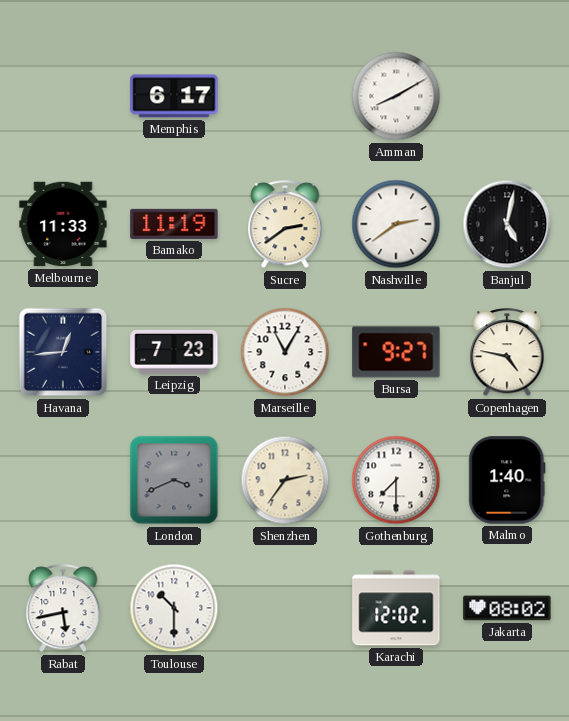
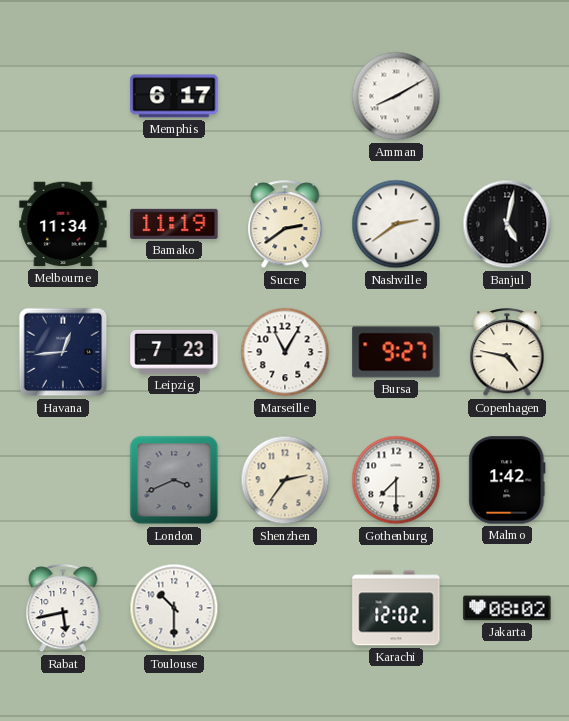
Melbourne: 11:33 -> 11:34
Malmo: 1:40 -> 1:42
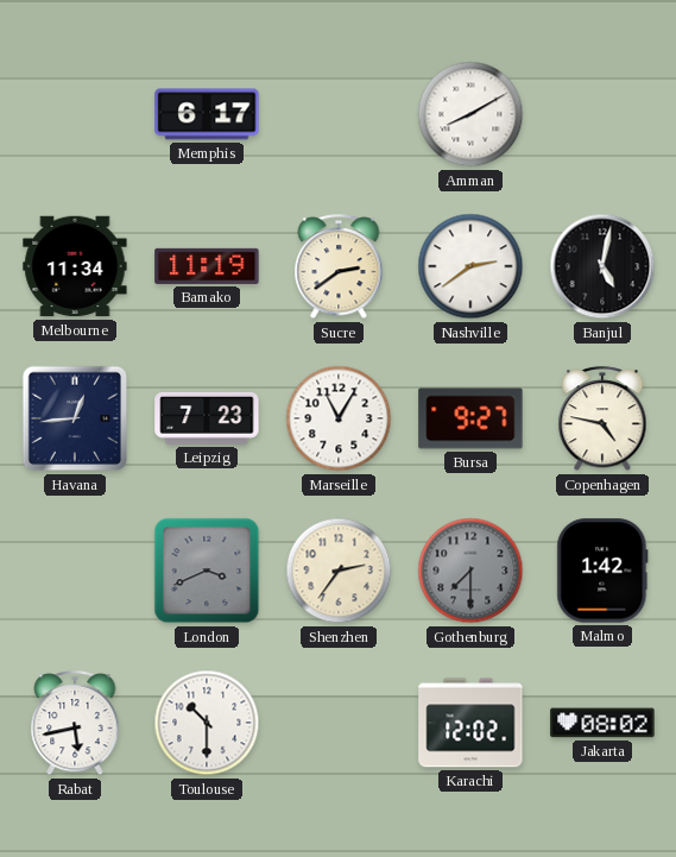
Gothenburg dial: white -> grey
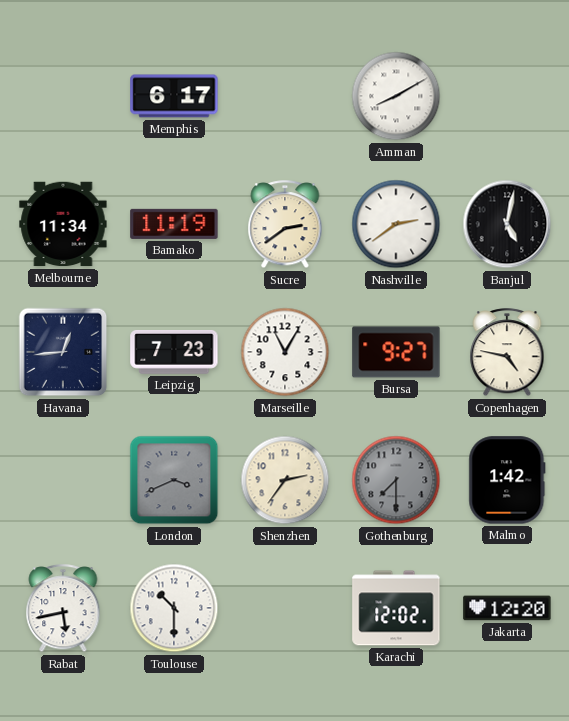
Jakarta: 08:02 -> 12:20
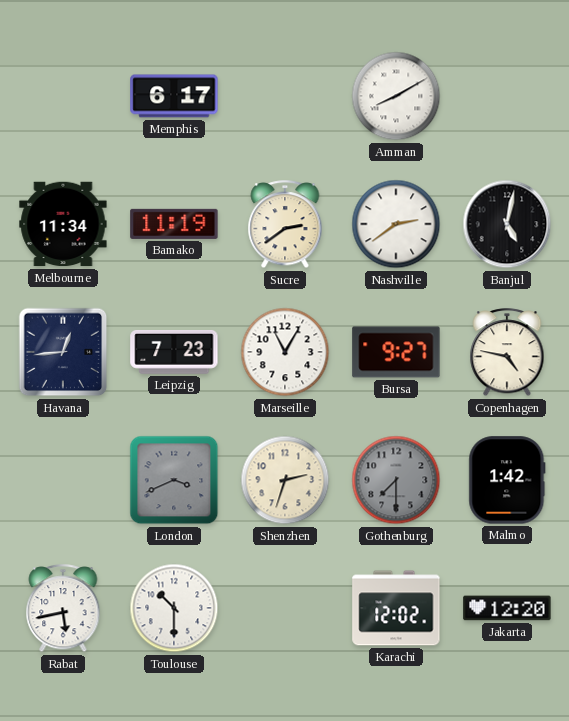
Shenzhen: 2:36 -> 2:33
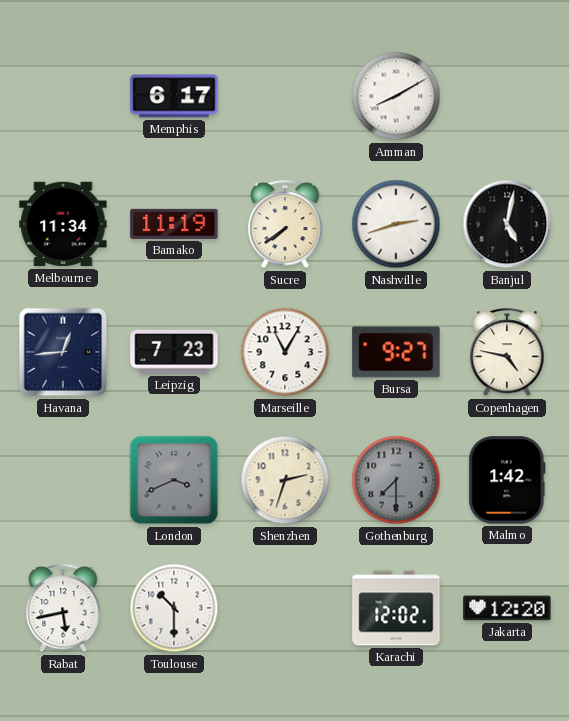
Sucre: 2:39 -> 7:39
Nashville: 2:39 -> 2:42
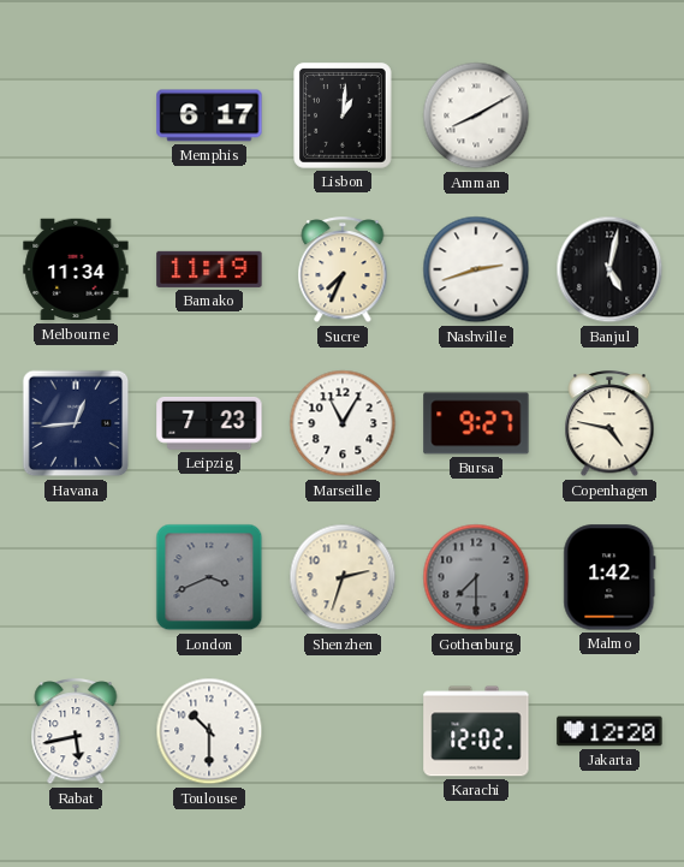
Lisbon: none -> 1:01
Sucre: 7:39 -> 7:34
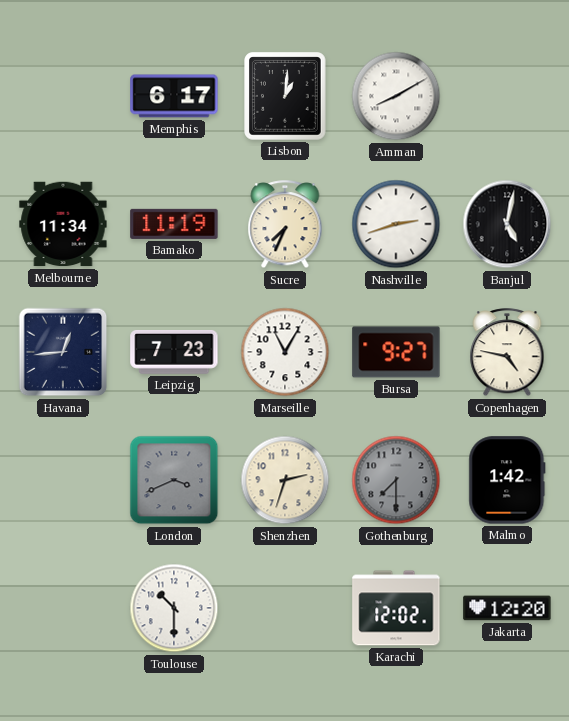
Rabat: 5:43 -> none
